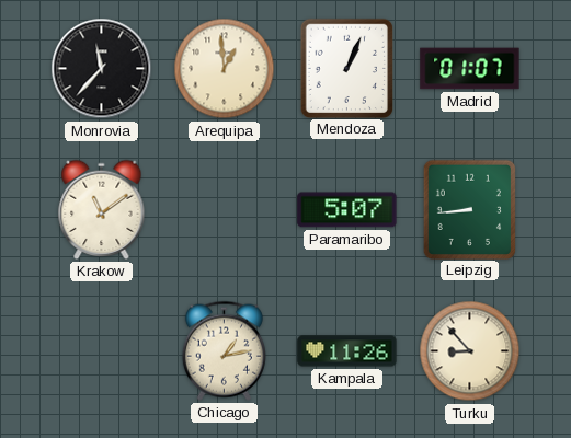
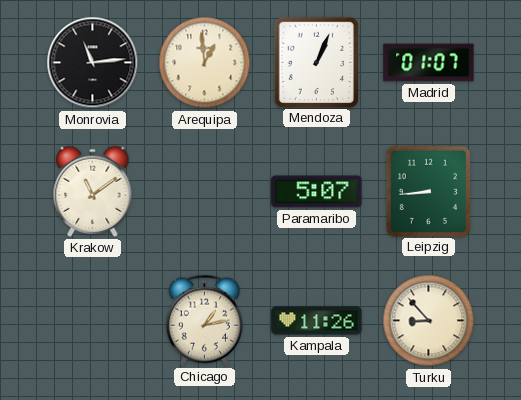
Monrovia: 11:37 -> 11:14
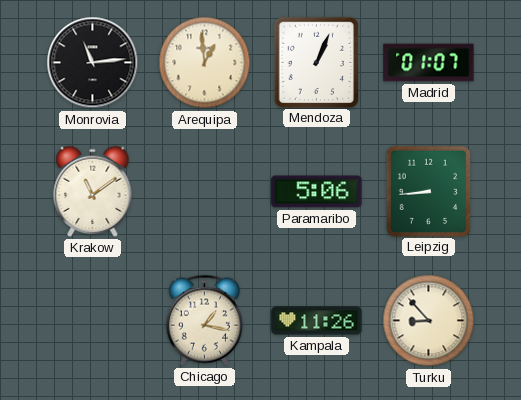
Paramaribo: 5:07 -> 5:06
Chicago: 1:13 -> 1:17
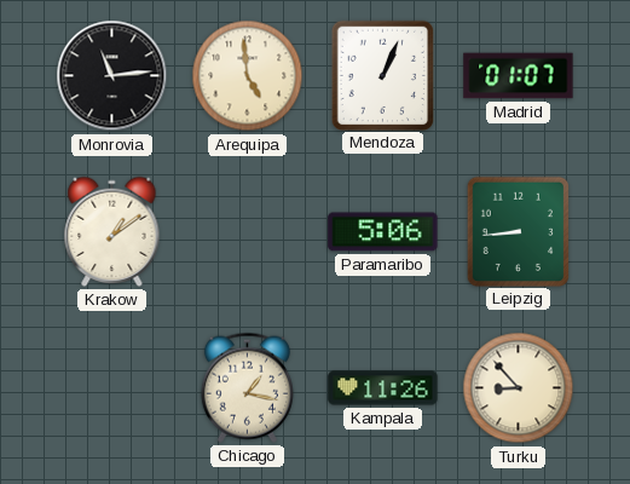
Arequipa: 12:59 -> 4:59
Krakow: 11:09 -> 1:09
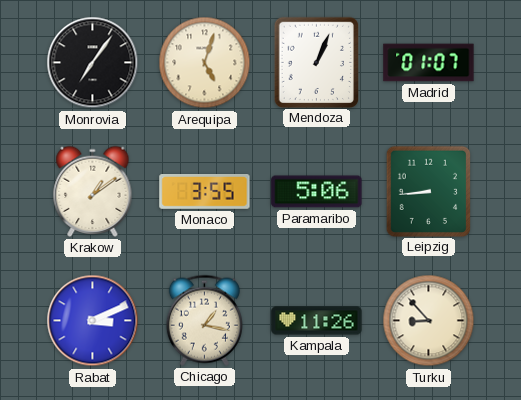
Monrovia: 11:14 -> 7:06
Arequipa: 4:59 -> 5:03
Monaco: none -> 3:55
Rabat: none -> 3:11
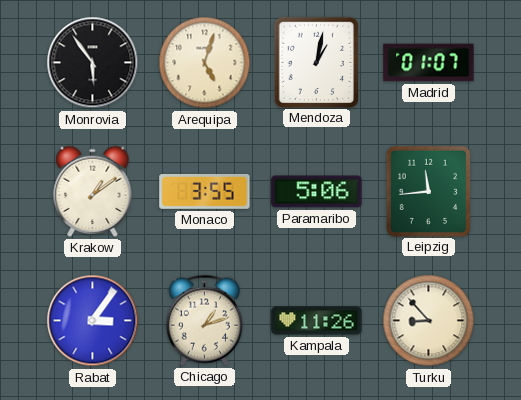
Monrovia: 7:06 -> 5:54
Mendoza: 1:04 -> 1:02
Leipzig: 8:44 -> 11:44
Rabat: 3:11 -> 3:06
Chicago: 1:17 -> 1:12
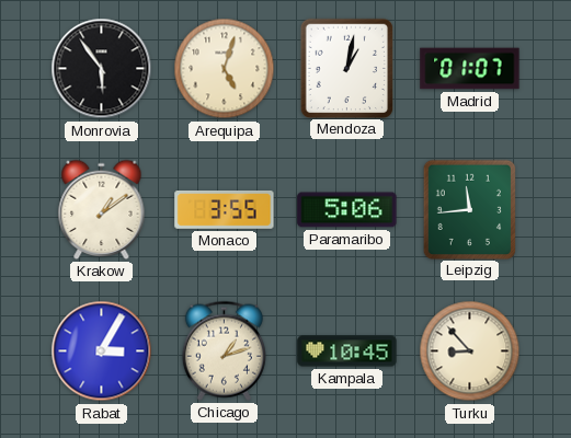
Rabat: 3:06 -> 3:05
Kampala: 11:26 -> 10:45
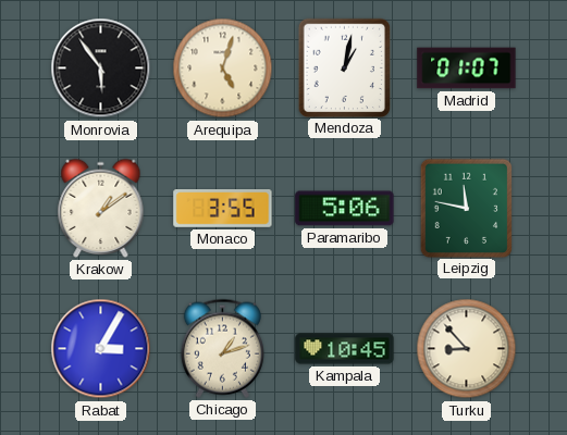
Leipzig: 11:44 -> 11:47
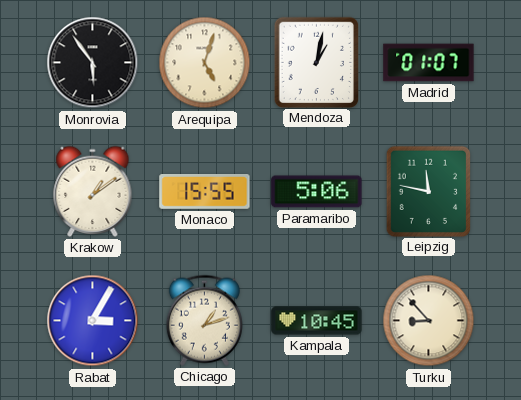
Monaco: 3:55 -> 15:55
